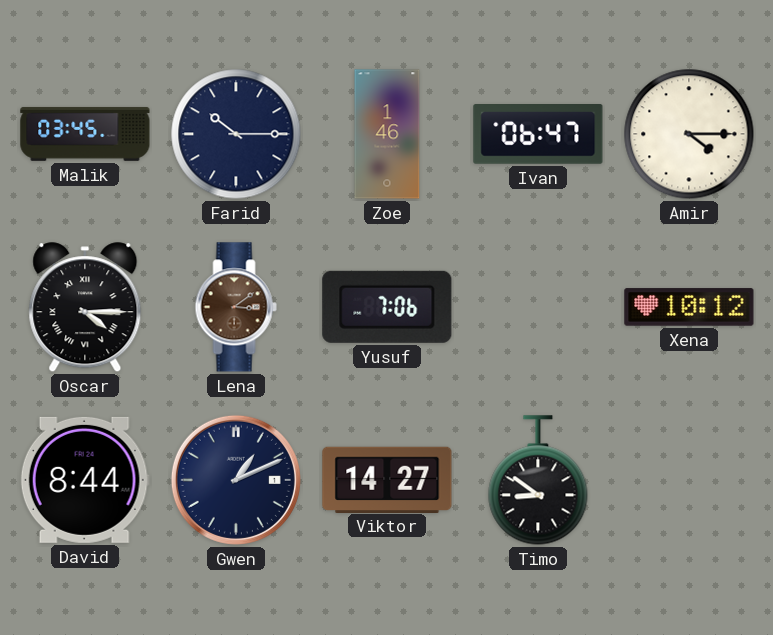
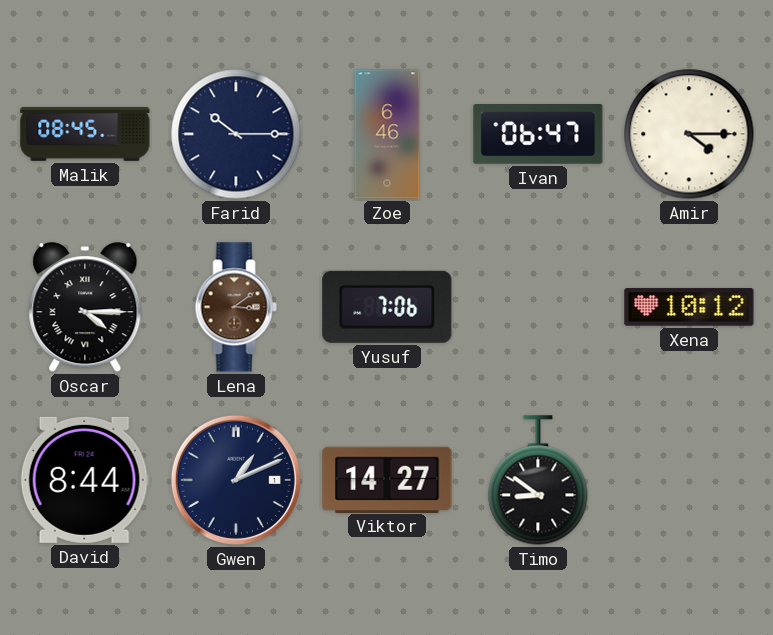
Malik: 03:45 -> 08:45
Zoe: 1:46 -> 6:46
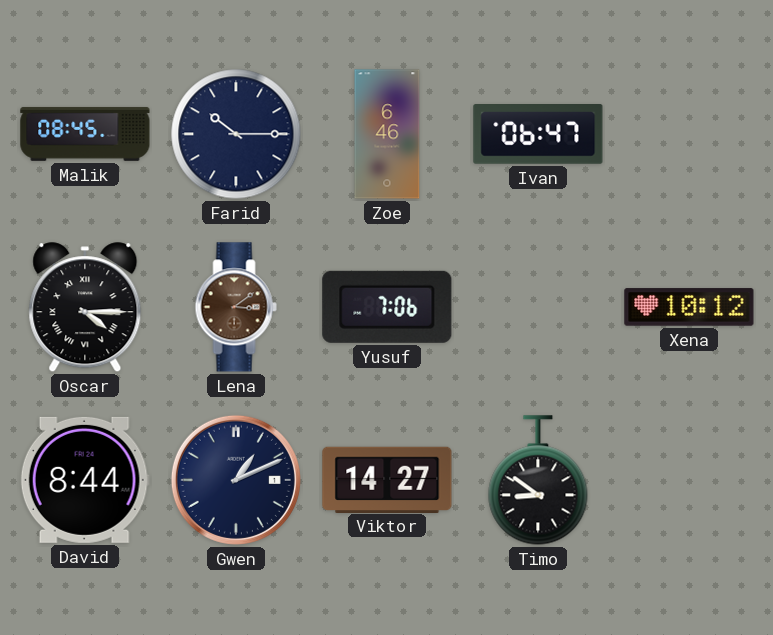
Amir: 4:15 -> none
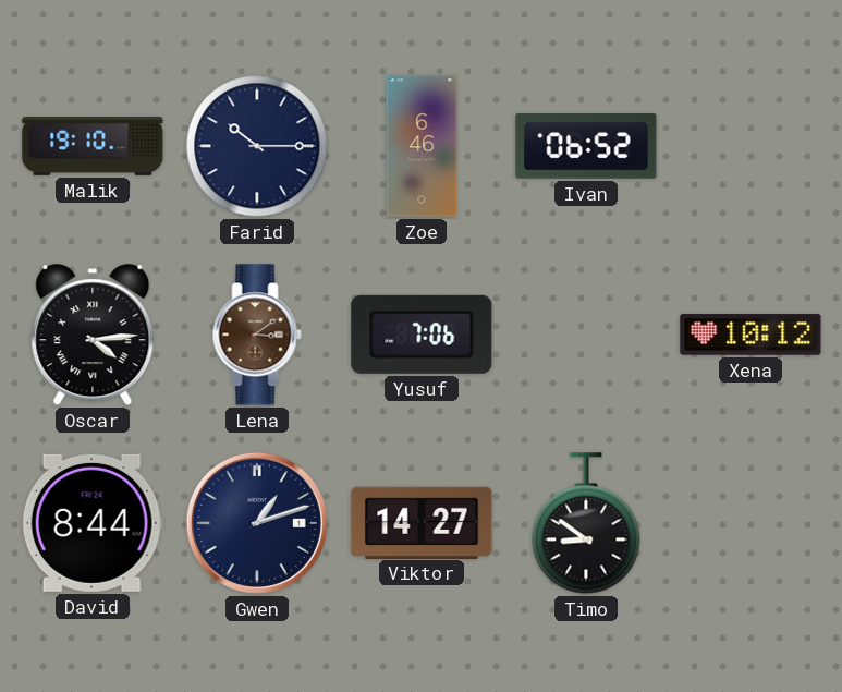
Malik: 08:45 -> 19:10
Ivan: 06:47 -> 06:52
Oscar: 4:15 -> 4:14
Gwen: 1:11 -> 1:12
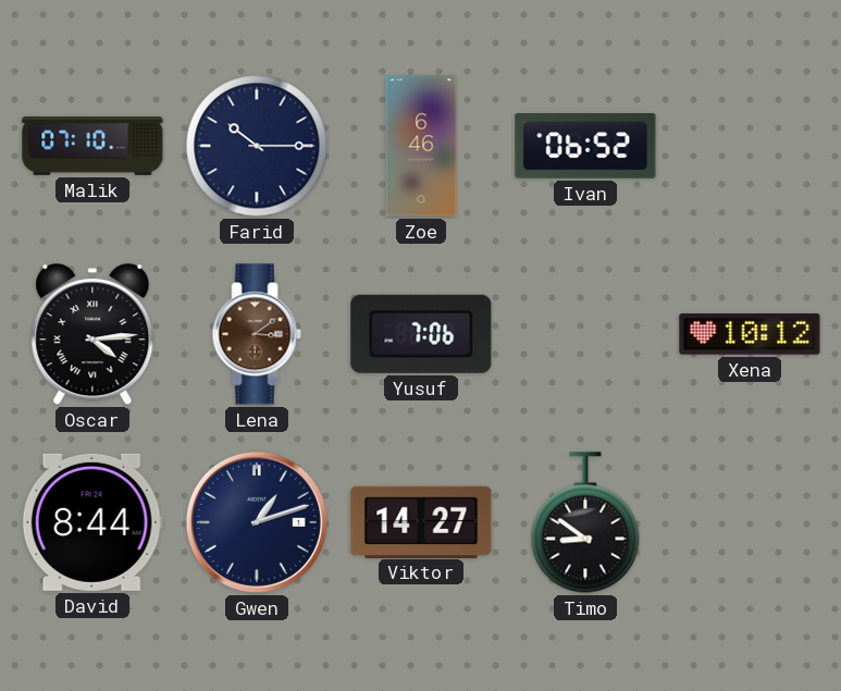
Malik: 19:10 -> 07:10
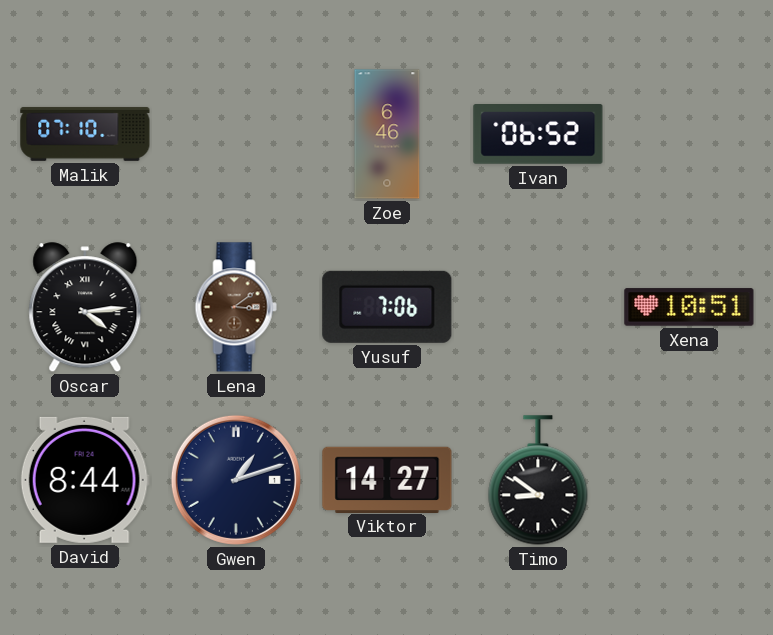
Farid: 10:15 -> none
Xena: 10:12 -> 10:51
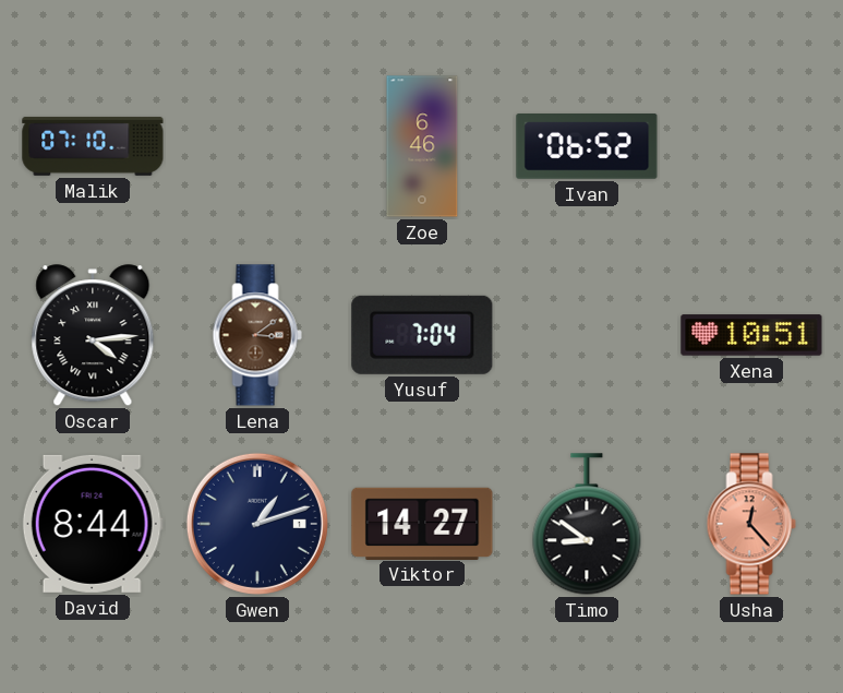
Yusuf: 7:06 -> 7:04
Usha: none -> 12:23
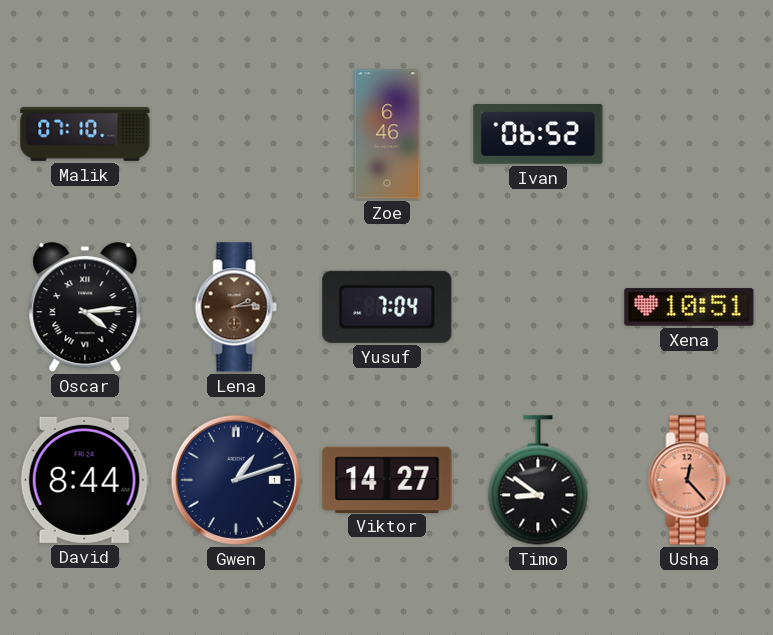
Lena: 3:09 -> 2:14
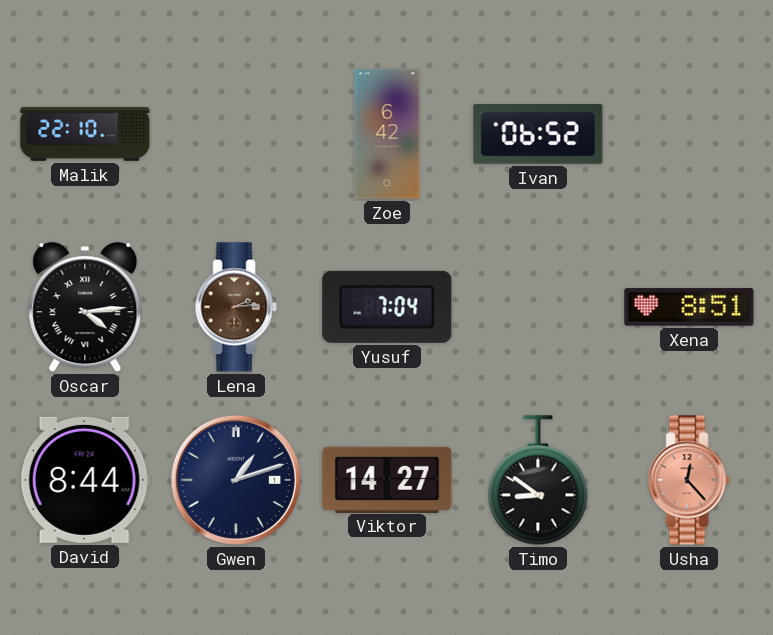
Malik: 07:10 -> 22:10
Zoe: 6:46 -> 6:42
Xena: 10:51 -> 8:51
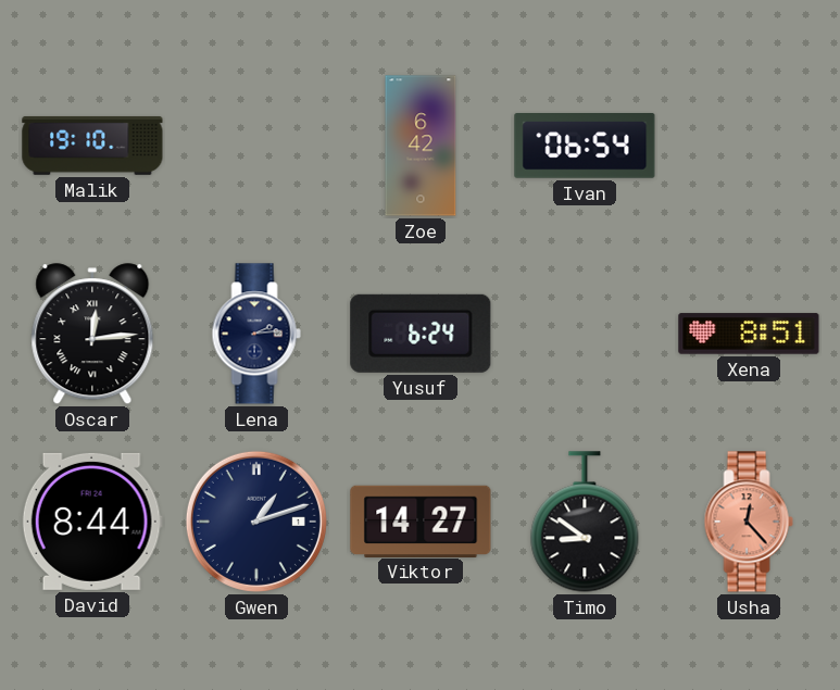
Malik: 22:10 -> 19:10
Ivan: 06:52 -> 06:54
Oscar: 4:14 -> 12:14
Lena dial: brown -> navy
Yusuf: 7:04 -> 6:24
